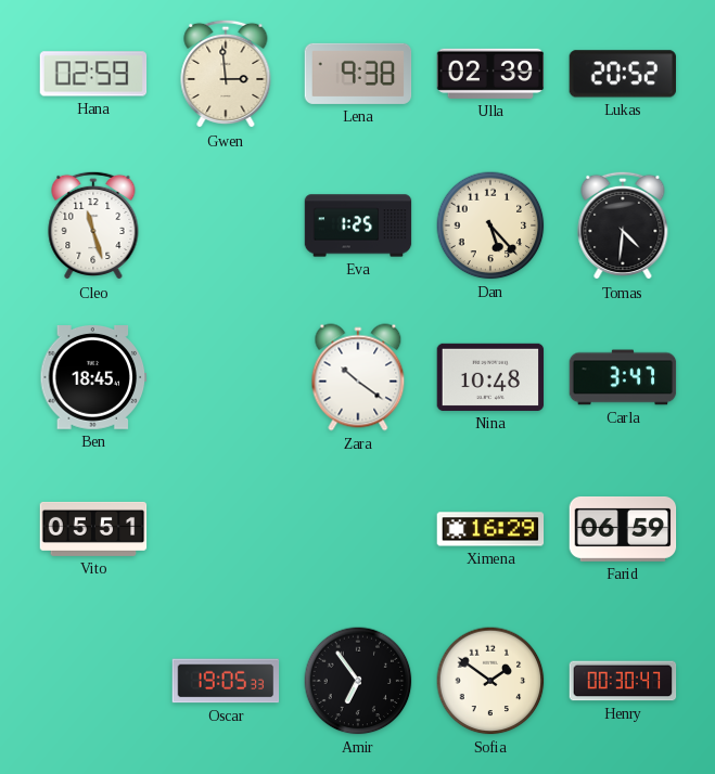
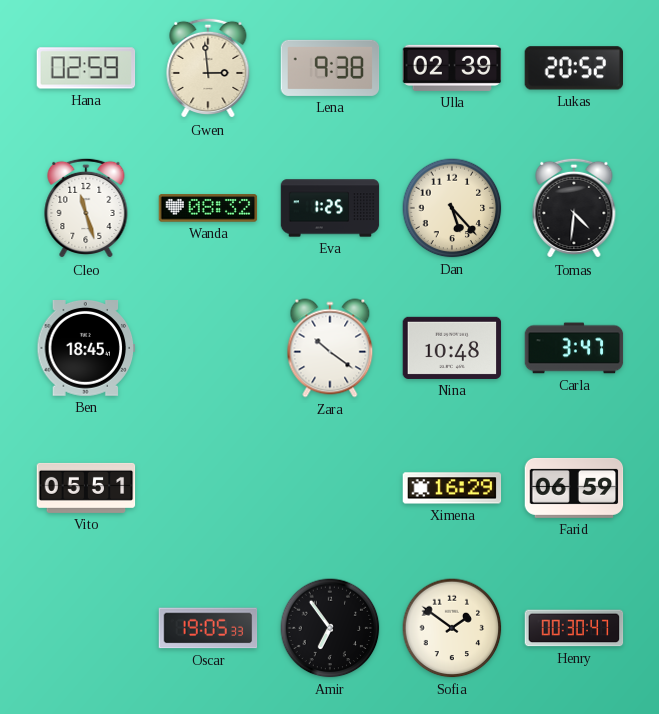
Wanda: none -> 08:32
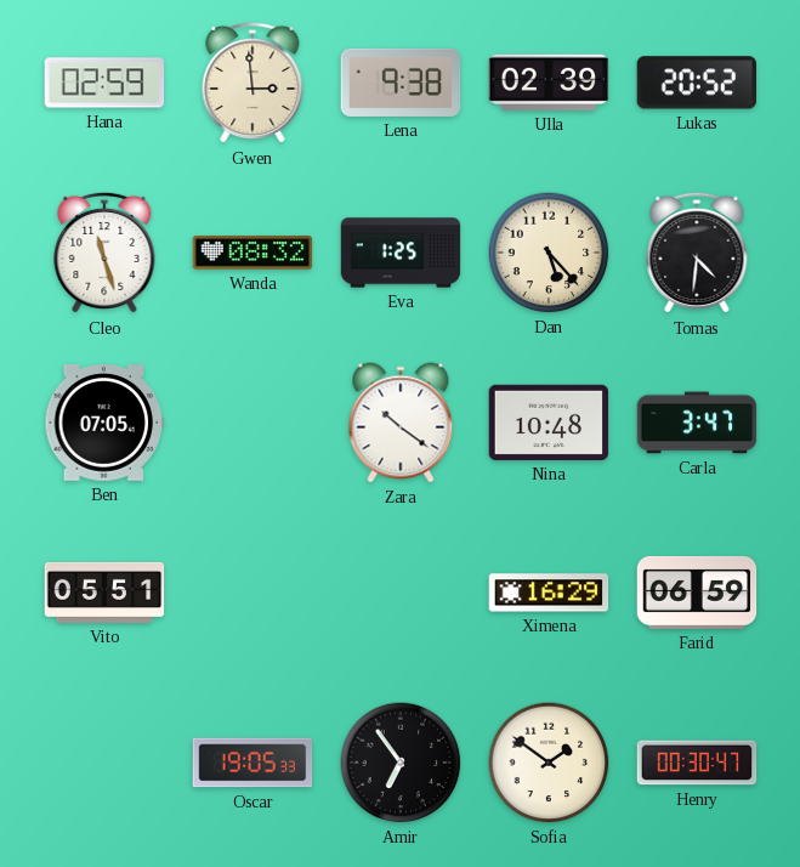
Ben: 18:45 -> 07:05
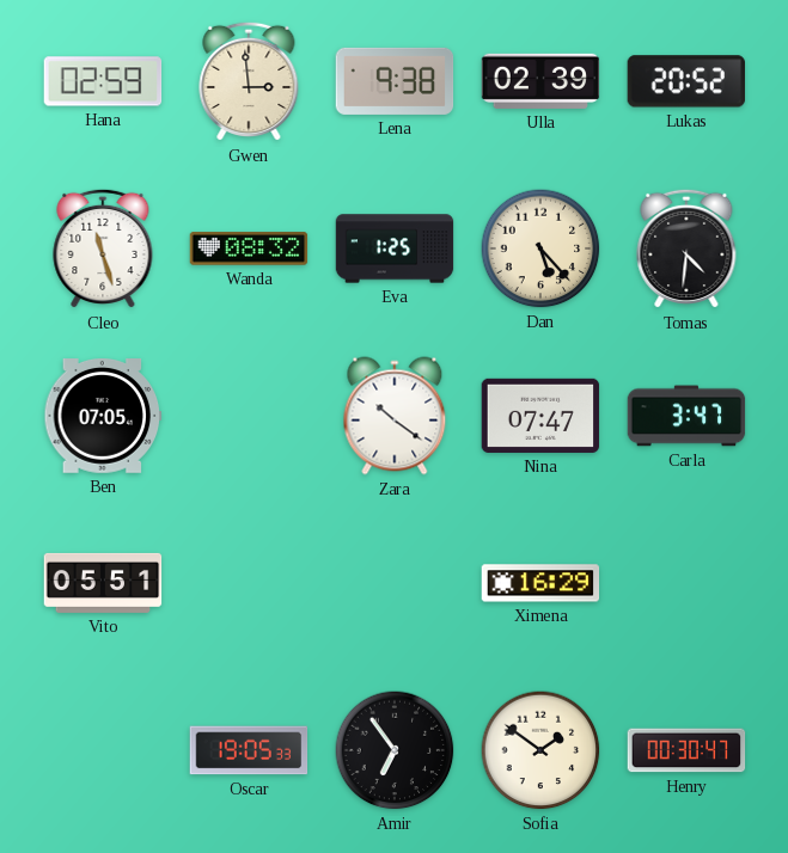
Nina: 10:48 -> 07:47
Farid: 06:59 -> none
